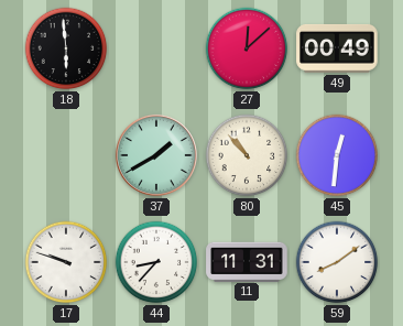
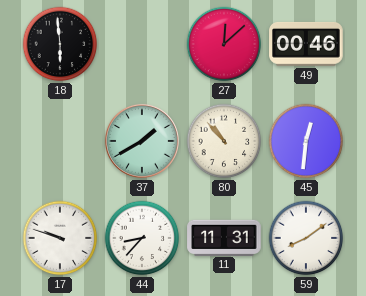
49: 00:49 -> 00:46
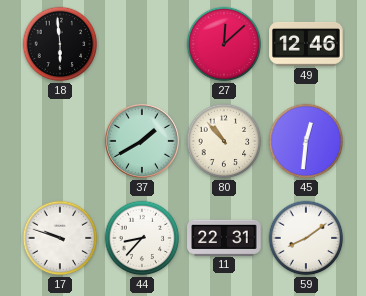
49: 00:46 -> 12:46
11: 11:31 -> 22:31
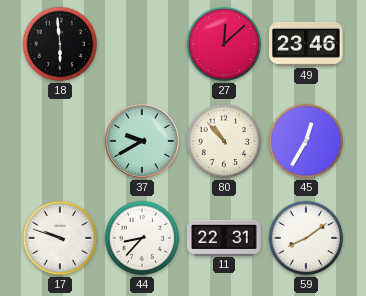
49: 12:46 -> 23:46
37: 1:40 -> 9:40
45: 12:31 -> 12:35
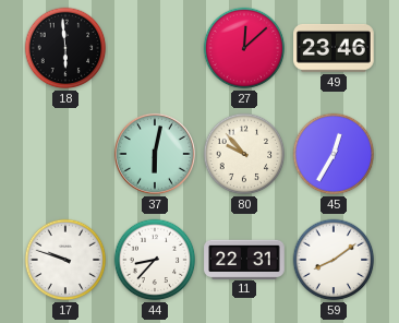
37: 9:40 -> 6:02
80: 10:53 -> 9:53
